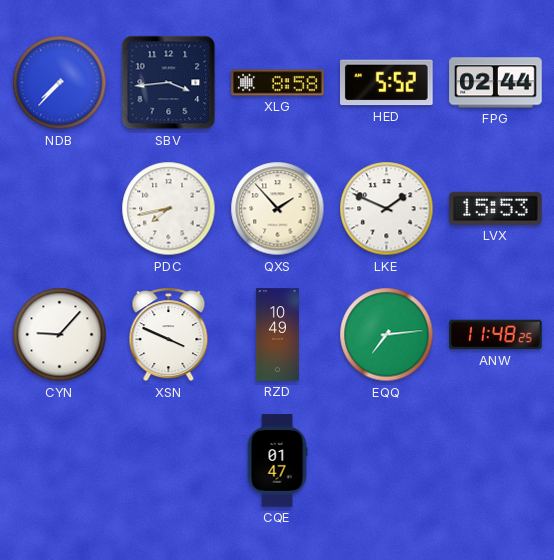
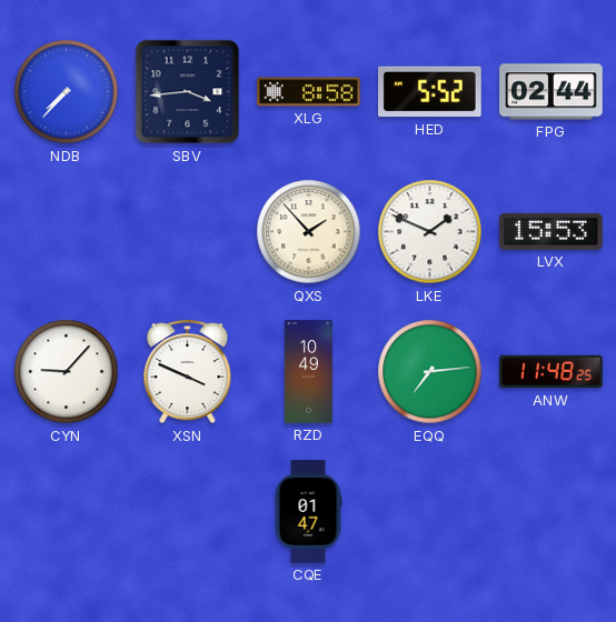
PDC: 7:43 -> none
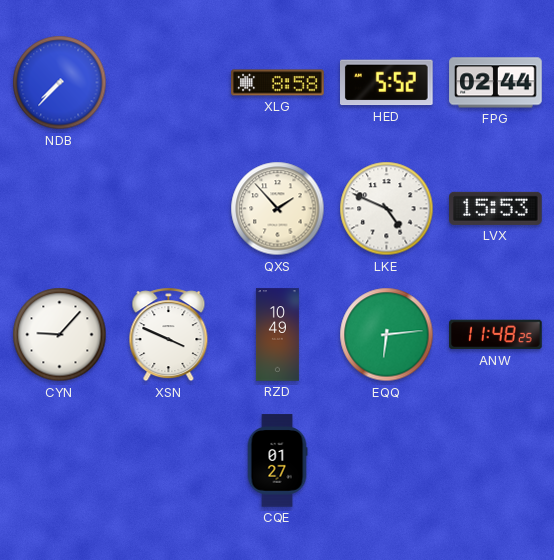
SBV: 3:44 -> none
LKE: 1:49 -> 4:49
EQQ: 7:14 -> 6:14
CQE: 01:47 -> 01:27
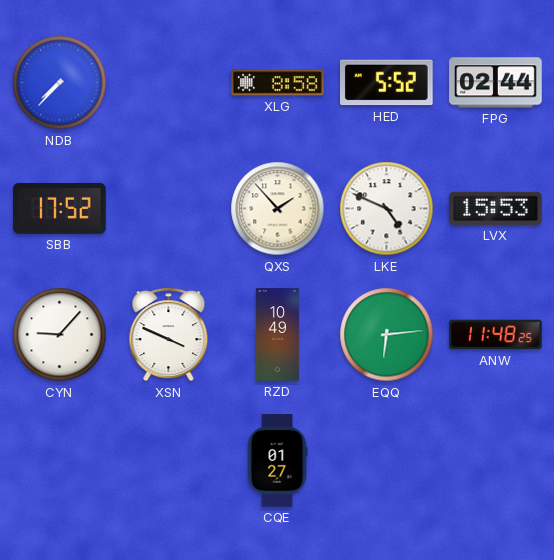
SBB: none -> 17:52
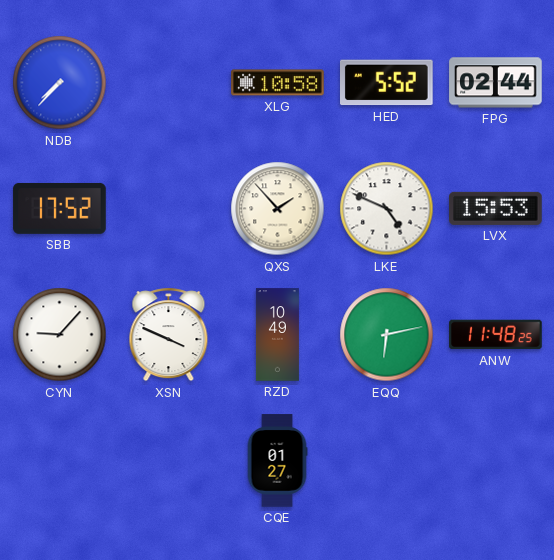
XLG: 8:58 -> 10:58
EQQ: 6:14 -> 6:13
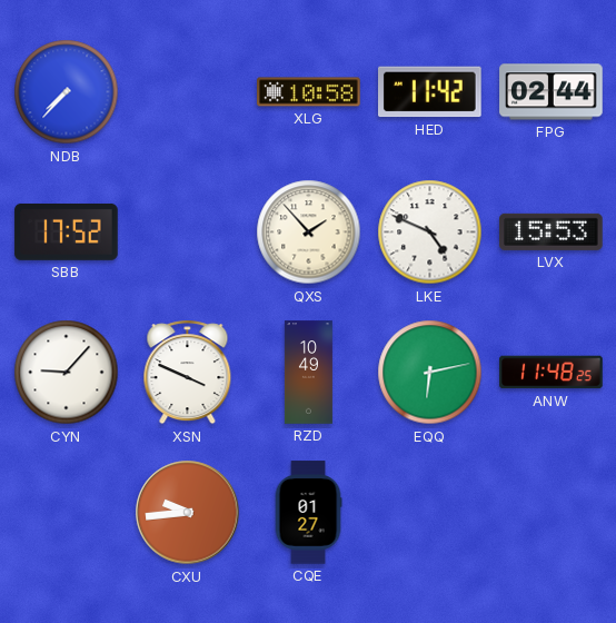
HED: 5:52 -> 11:42
CXU: none -> 9:44
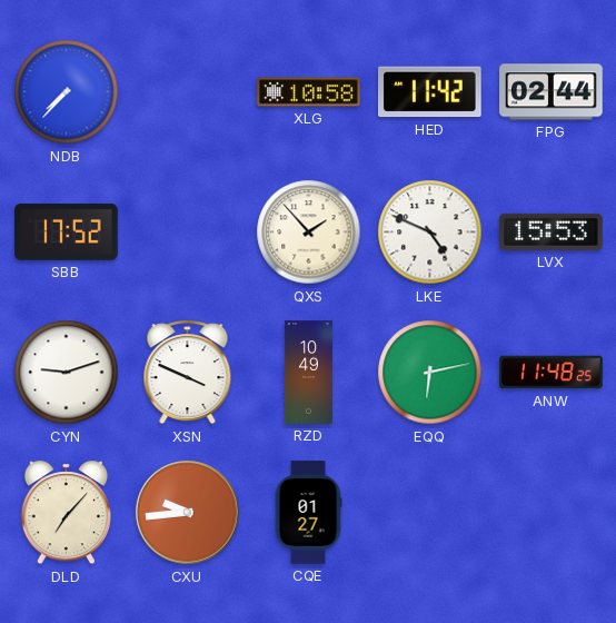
CYN: 9:07 -> 9:12
DLD: none -> 7:07
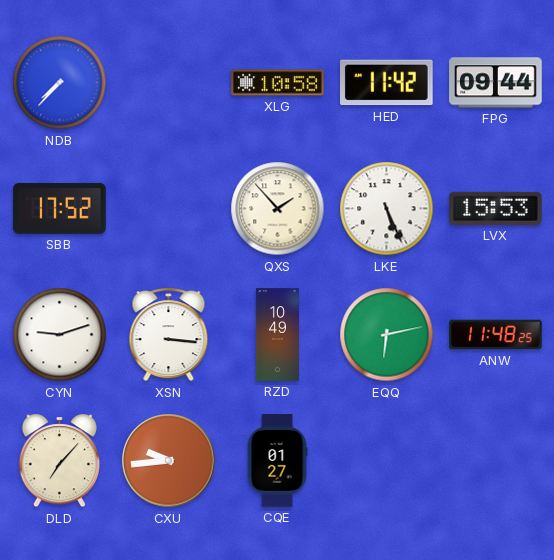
FPG: 02:44 -> 09:44
LKE: 4:49 -> 5:26
XSN: 3:49 -> 3:16
